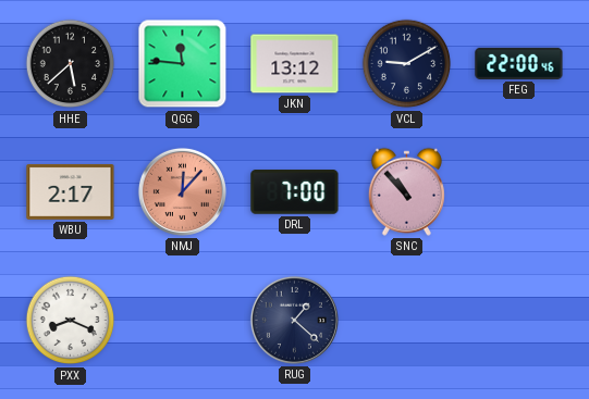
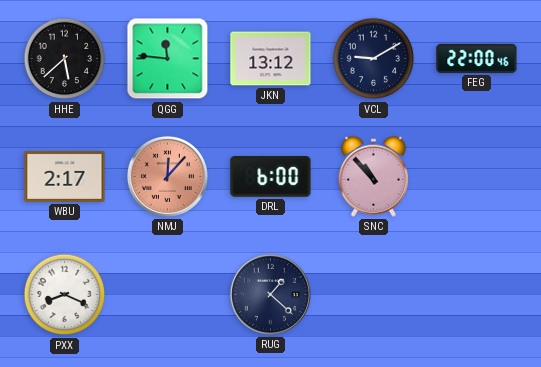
DRL: 7:00 -> 6:00
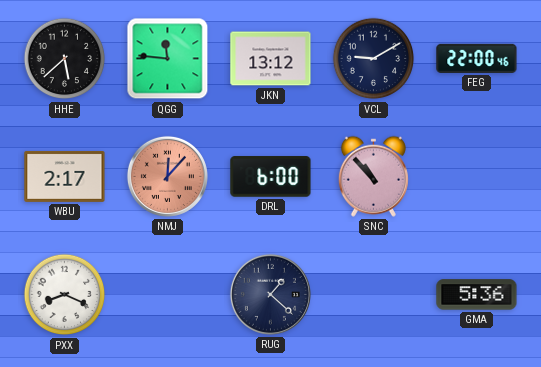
GMA: none -> 5:36
